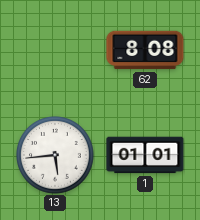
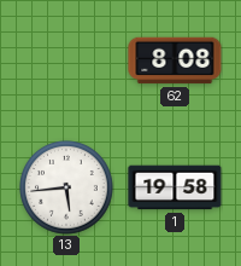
1: 01:01 -> 19:58
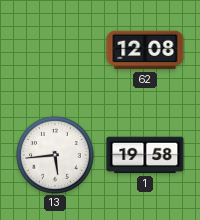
62: 8:08 -> 12:08
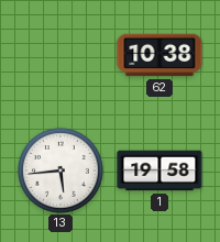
62: 12:08 -> 10:38
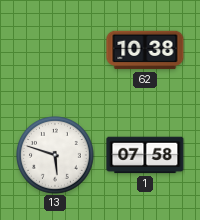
13: 5:44 -> 5:48
1: 19:58 -> 07:58
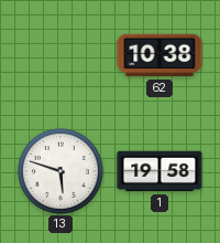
1: 07:58 -> 19:58
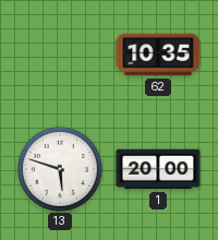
62: 10:38 -> 10:35
1: 19:58 -> 20:00
